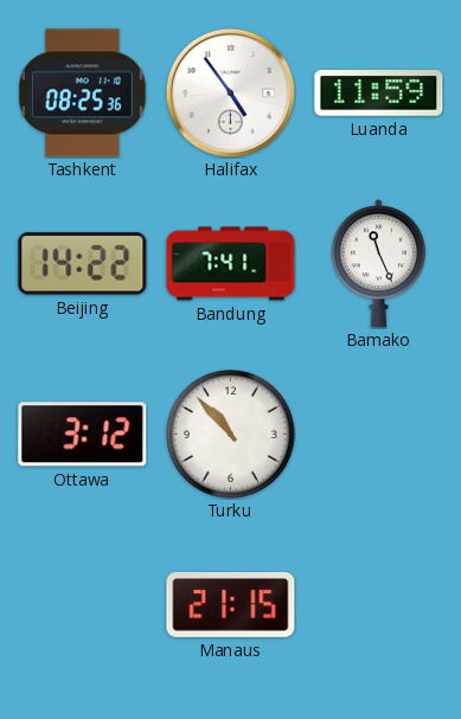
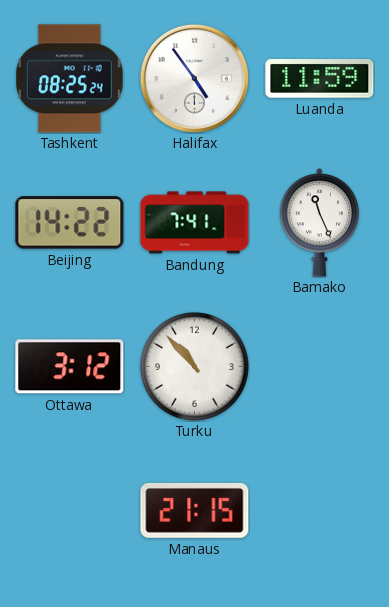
Tashkent: 08:25:36 -> 08:25:24
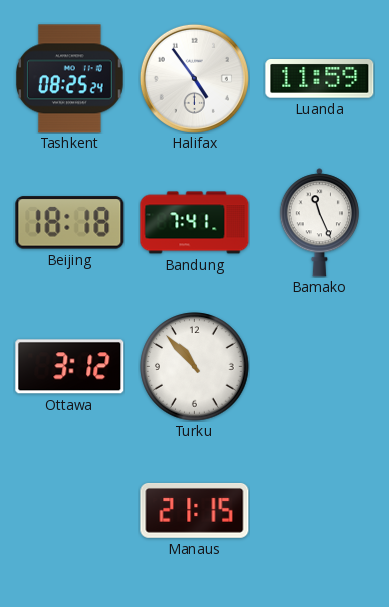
Beijing: 14:22 -> 18:18
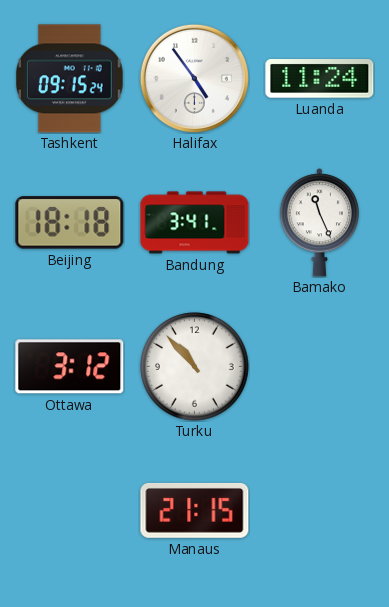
Tashkent: 08:25 -> 09:15
Luanda: 11:59 -> 11:24
Bandung: 7:41 -> 3:41
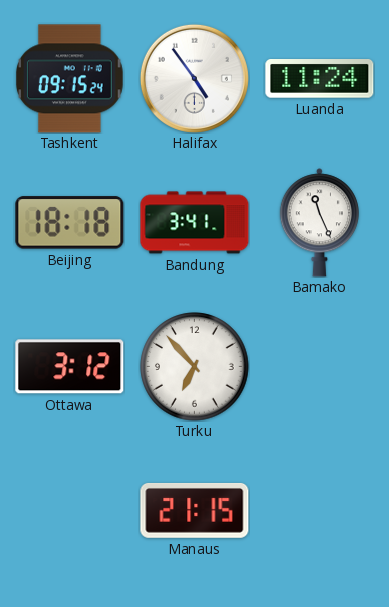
Turku: 10:53 -> 6:53
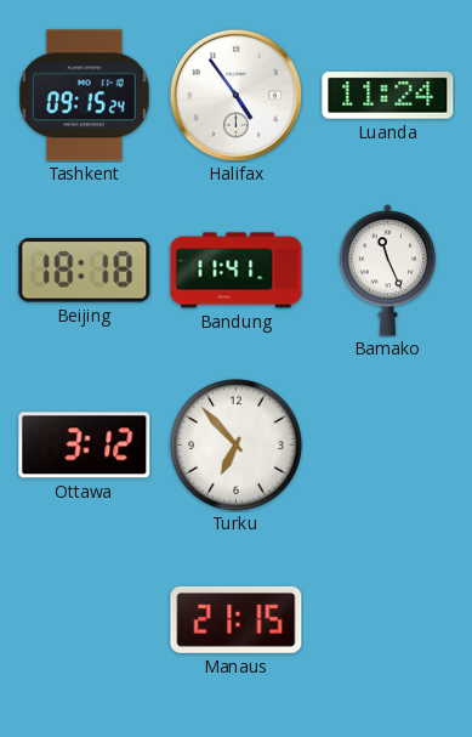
Bandung: 3:41 -> 11:41
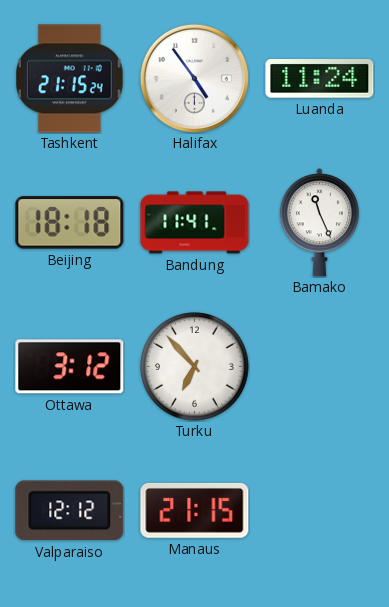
Tashkent: 09:15 -> 21:15
Valparaiso: none -> 12:12
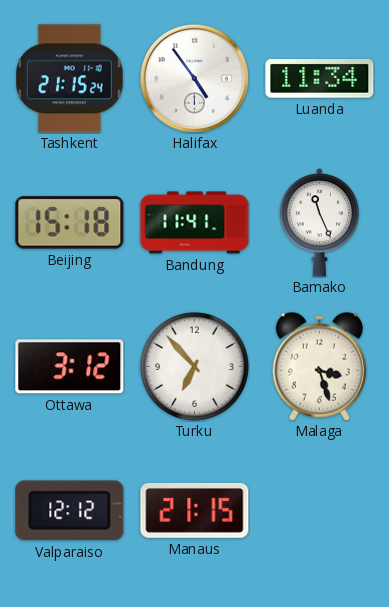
Luanda: 11:24 -> 11:34
Beijing: 18:18 -> 15:18
Malaga: none -> 3:27
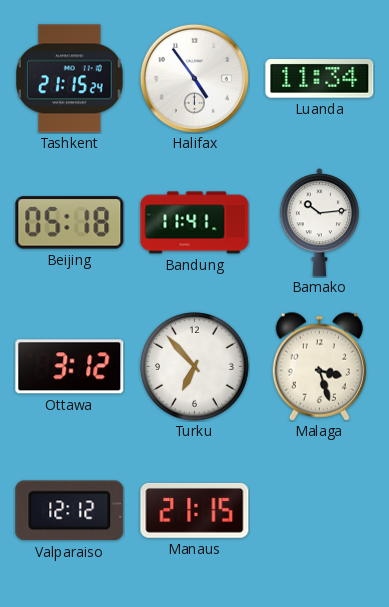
Beijing: 15:18 -> 05:18
Bamako: 11:26 -> 10:14
